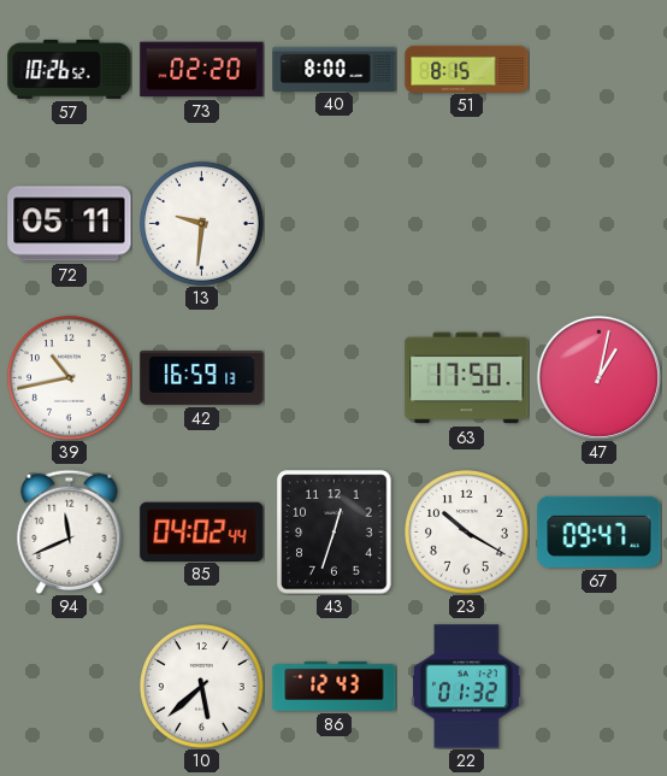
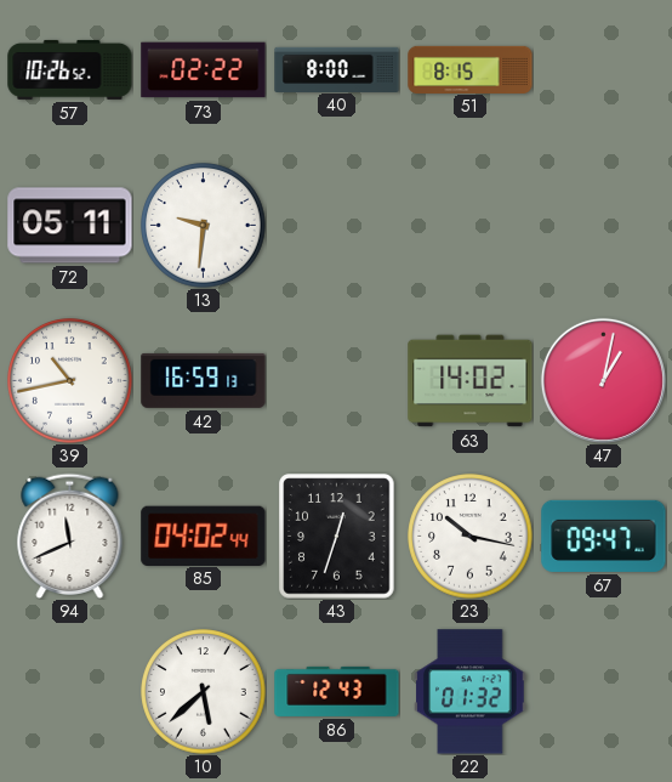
73: 02:20 -> 02:22
63: 17:50 -> 14:02
23: 10:20 -> 10:17
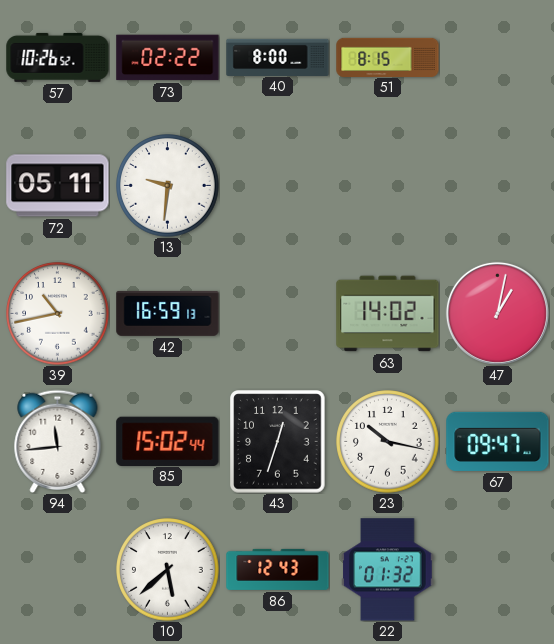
94: 11:41 -> 11:44
85: 04:02 -> 15:02
